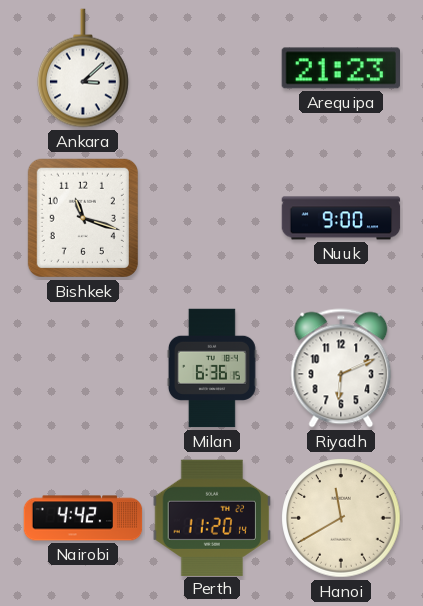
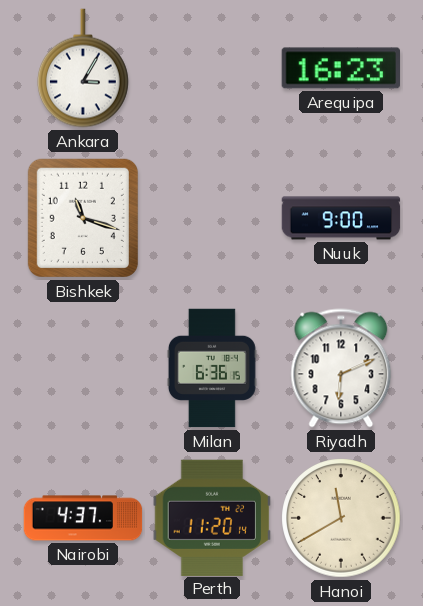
Ankara: 3:08 -> 3:05
Arequipa: 21:23 -> 16:23
Nairobi: 4:42 -> 4:37
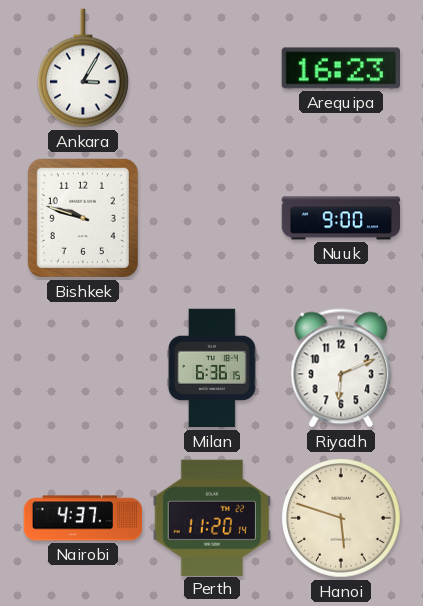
Bishkek: 11:18 -> 9:48
Hanoi: 11:40 -> 5:48
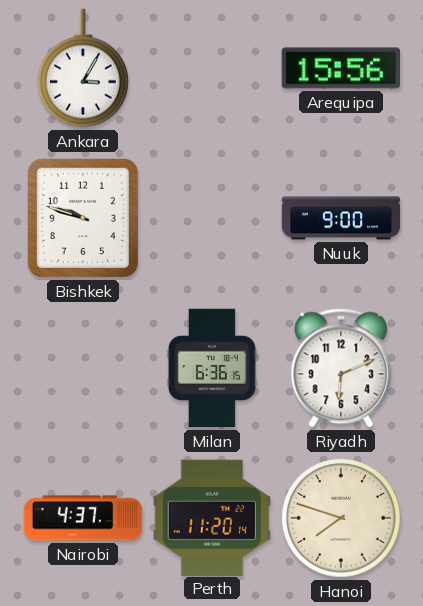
Arequipa: 16:23 -> 15:56
Hanoi: 5:48 -> 7:48
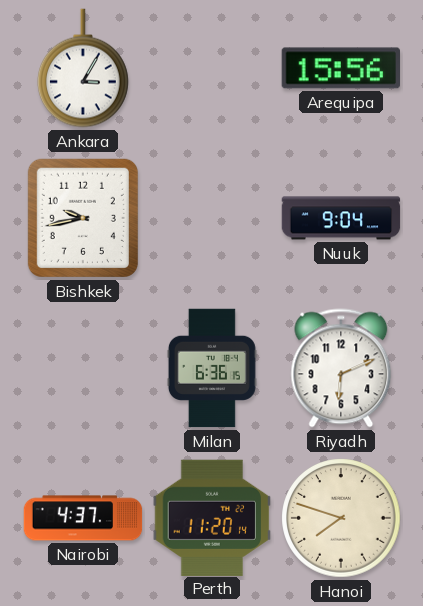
Bishkek: 9:48 -> 9:43
Nuuk: 9:00 -> 9:04
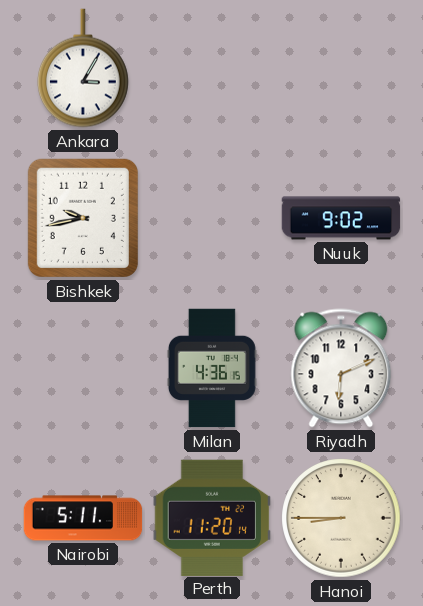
Arequipa: 15:56 -> none
Nuuk: 9:04 -> 9:02
Milan: 6:36 -> 4:36
Nairobi: 4:37 -> 5:11
Hanoi: 7:48 -> 8:45
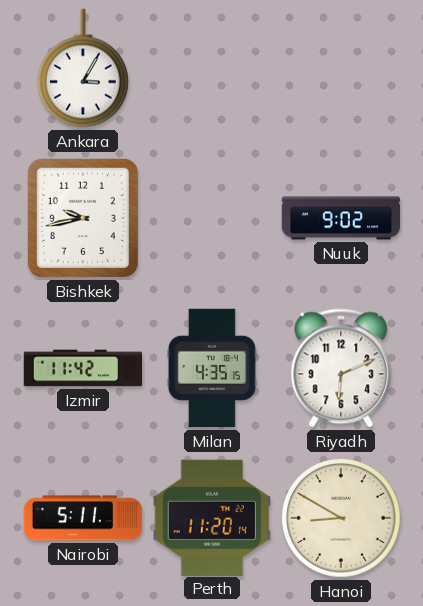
Izmir: none -> 11:42
Milan: 4:36 -> 4:35
Hanoi: 8:45 -> 8:50
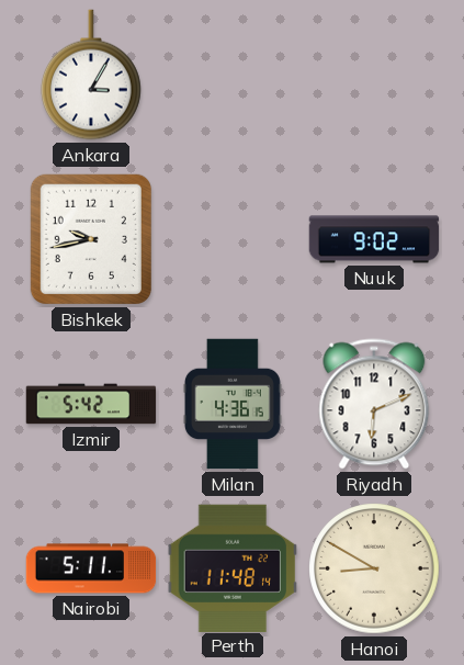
Izmir: 11:42 -> 5:42
Milan: 4:35 -> 4:36
Perth: 11:20 -> 11:48
